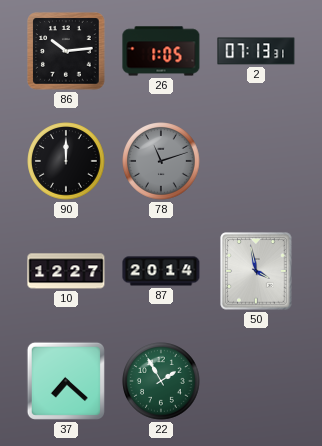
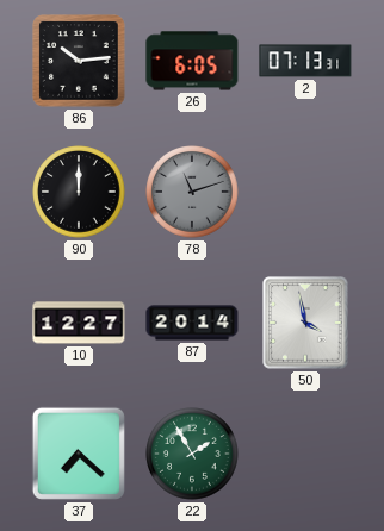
26: 1:05 -> 6:05
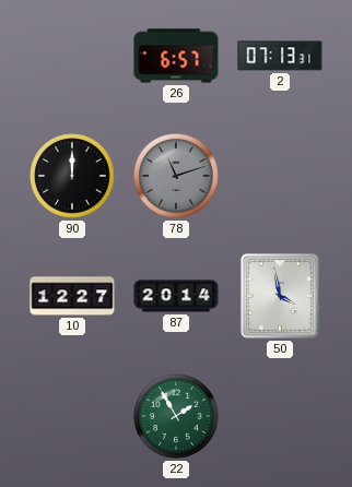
86: 10:14 -> none
26: 6:05 -> 6:57
37: 7:22 -> none
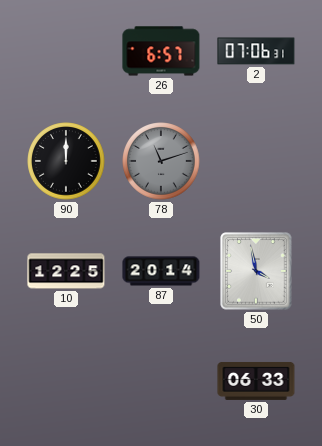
2: 07:13 -> 07:06
10: 12:27 -> 12:25
22: 1:55 -> none
30: none -> 06:33
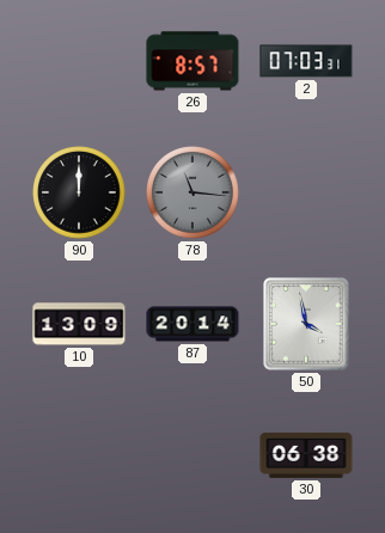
26: 6:57 -> 8:57
2: 07:06 -> 07:03
78: 11:12 -> 11:16
10: 12:25 -> 13:09
30: 06:33 -> 06:38
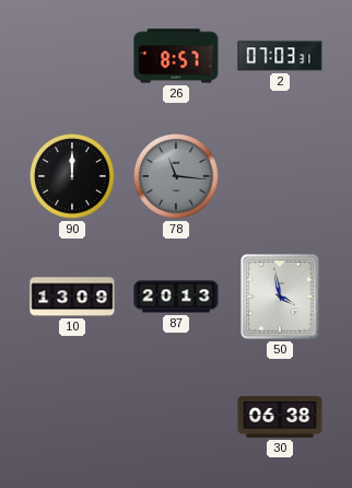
87: 20:14 -> 20:13
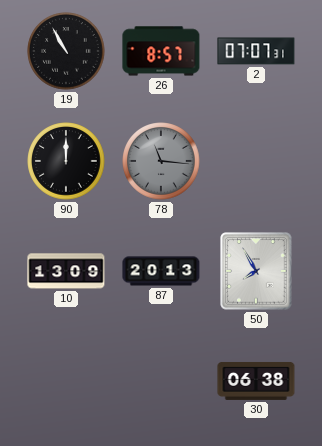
19: none -> 10:55
2: 07:03 -> 07:07
50: 3:58 -> 7:55
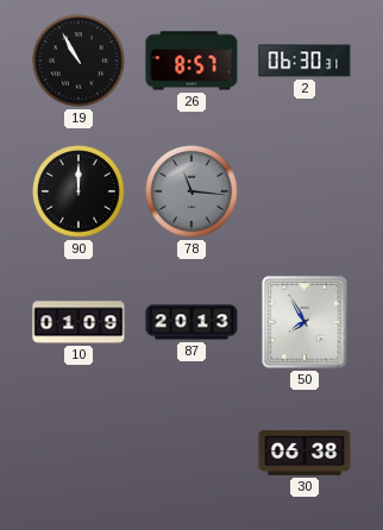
2: 07:07 -> 06:30
10: 13:09 -> 01:09
